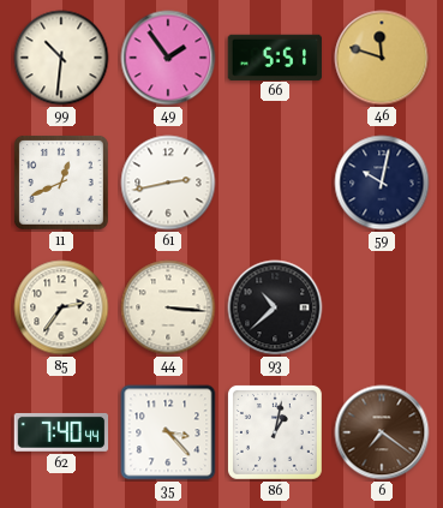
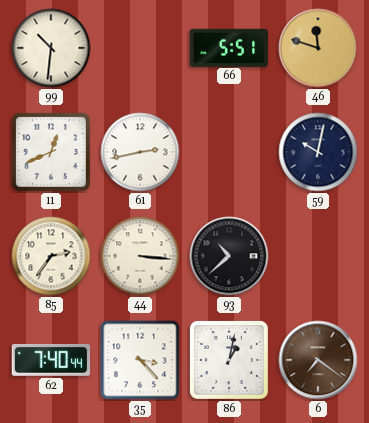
49: 1:54 -> none
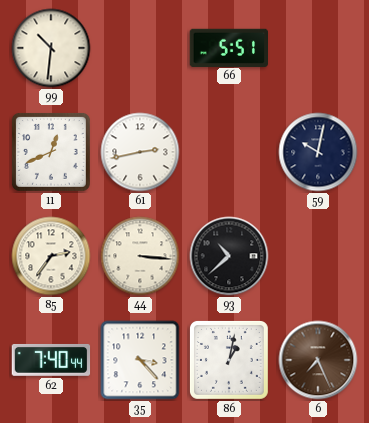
46: 11:48 -> none
6: 7:21 -> 7:26
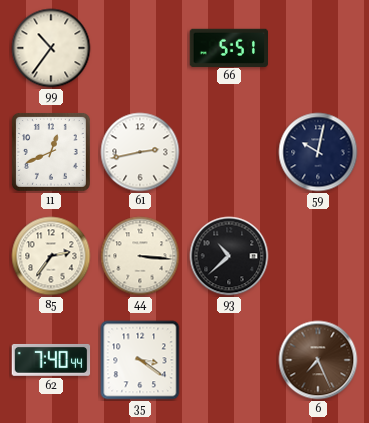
99: 10:31 -> 10:36
35: 3:23 -> 3:21
86: 1:02 -> none
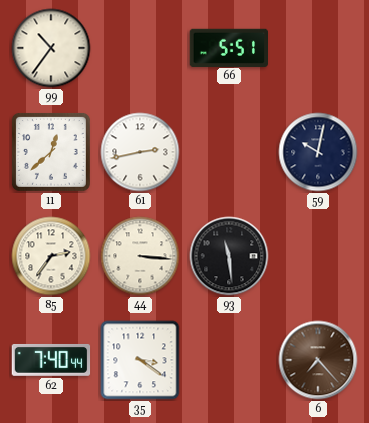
11: 12:41 -> 12:38
93: 10:38 -> 11:29
6: 7:26 -> 7:23
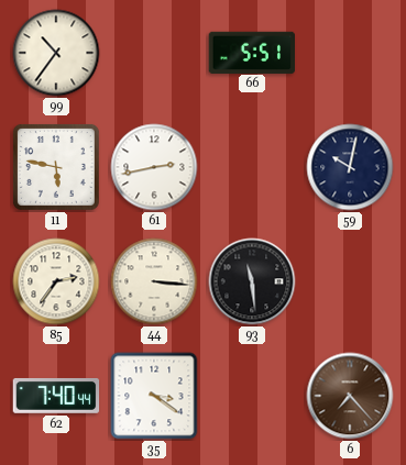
11: 12:38 -> 5:47
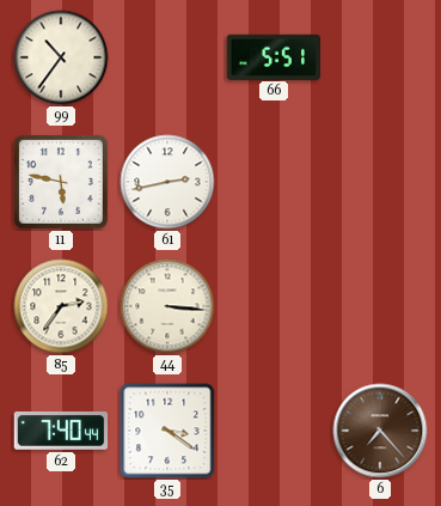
59: 10:02 -> none
93: 11:29 -> none
